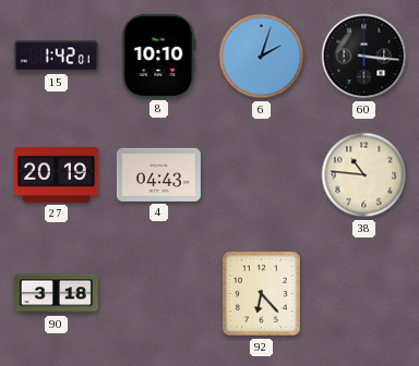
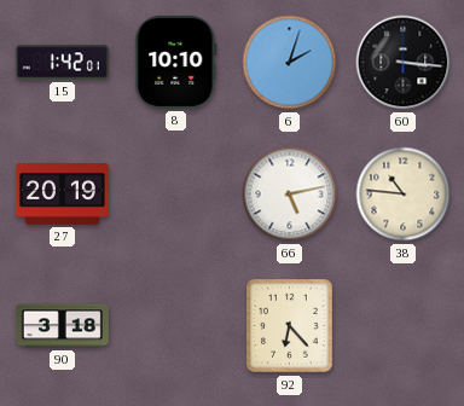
4: 04:43 -> none
66: none -> 5:13
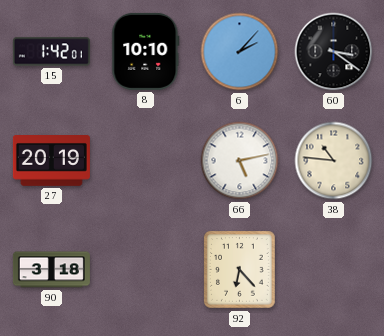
6: 2:03 -> 2:07
60: 3:16 -> 3:21
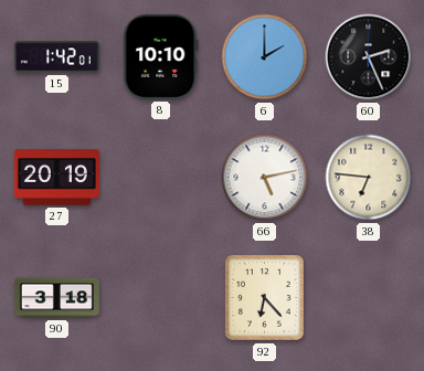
6: 2:07 -> 2:00
60: 3:21 -> 2:26
38: 10:46 -> 6:46
